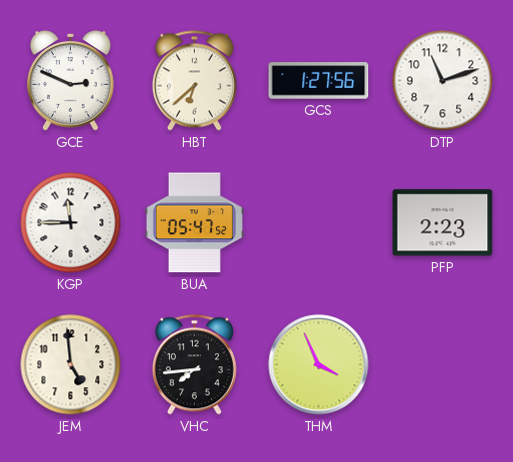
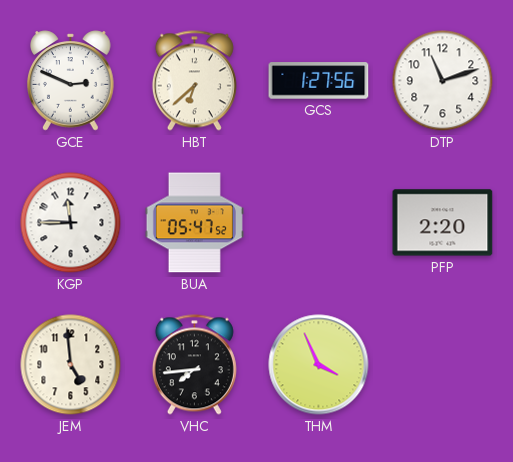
PFP: 2:23 -> 2:20
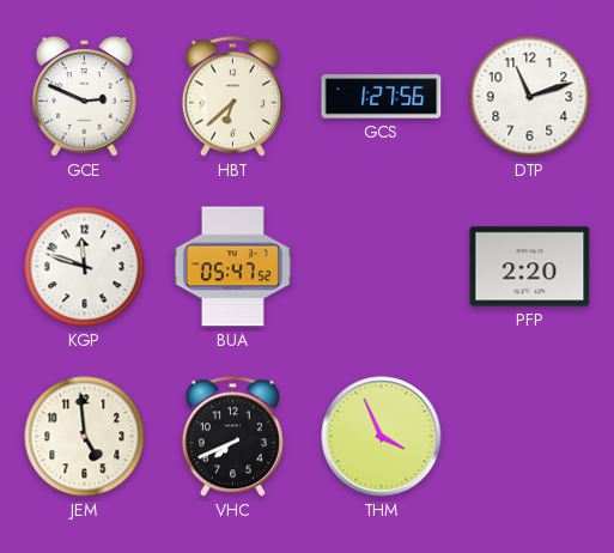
KGP: 11:45 -> 11:48
VHC: 7:44 -> 7:41
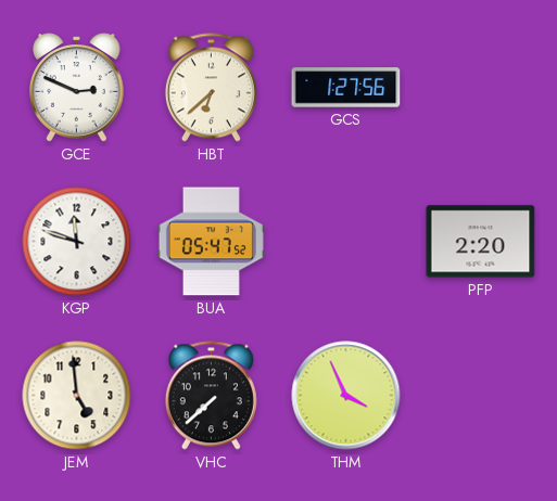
DTP: 11:12 -> none
VHC: 7:41 -> 7:38
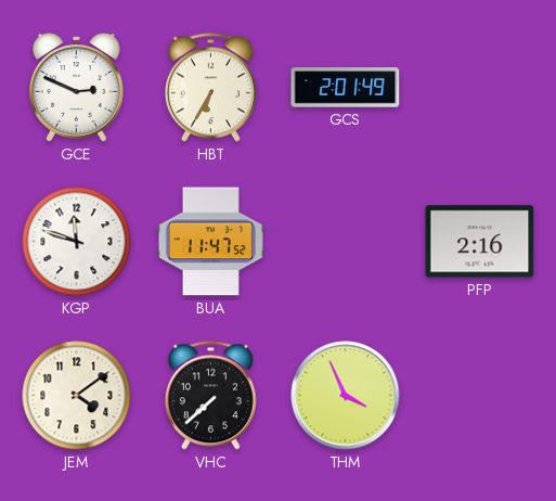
HBT: 6:38 -> 6:35
GCS: 1:27 -> 2:01
BUA: 05:47 -> 11:47
PFP: 2:20 -> 2:16
JEM: 4:59 -> 4:09
